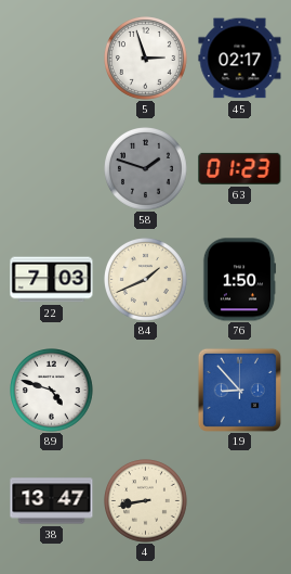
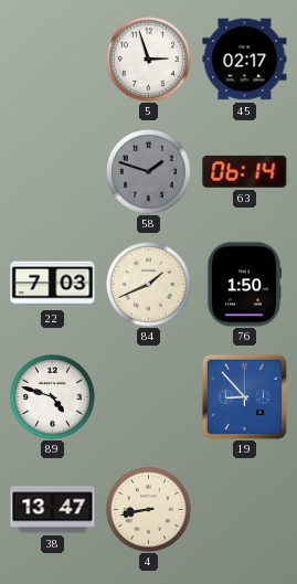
63: 01:23 -> 06:14
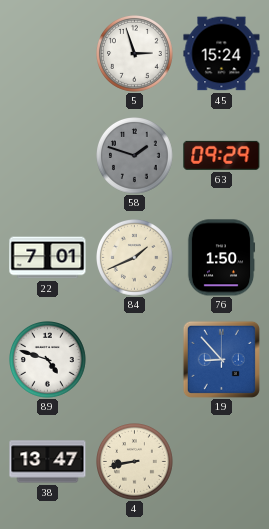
45: 02:17 -> 15:24
63: 06:14 -> 09:29
22: 7:03 -> 7:01
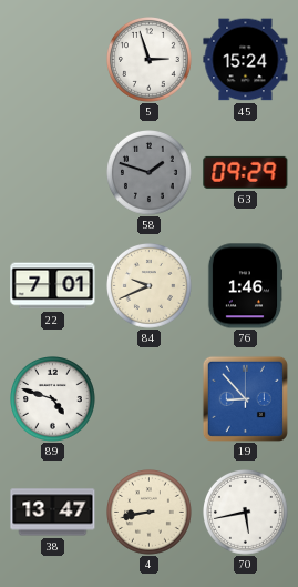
84: 1:41 -> 9:41
76: 1:50 -> 1:46
70: none -> 5:43
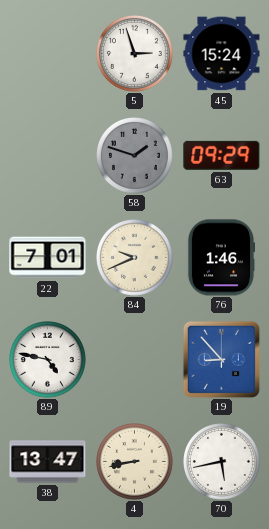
89: 4:48 -> 4:47
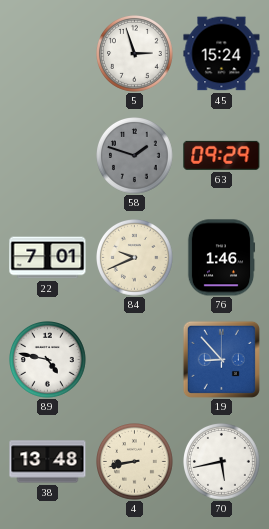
38: 13:47 -> 13:48
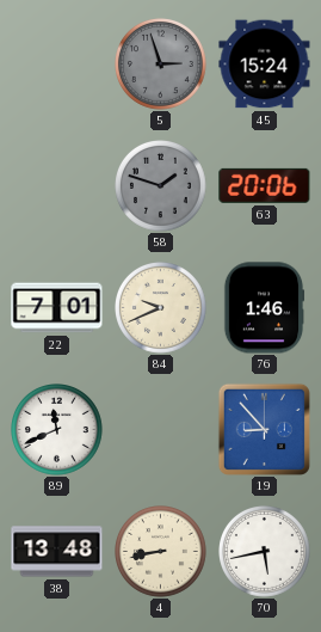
5 dial: white -> grey
63: 09:29 -> 20:06
89: 4:47 -> 11:41
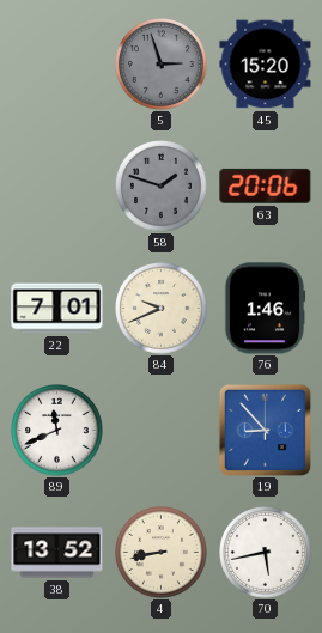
45: 15:24 -> 15:20
38: 13:48 -> 13:52
